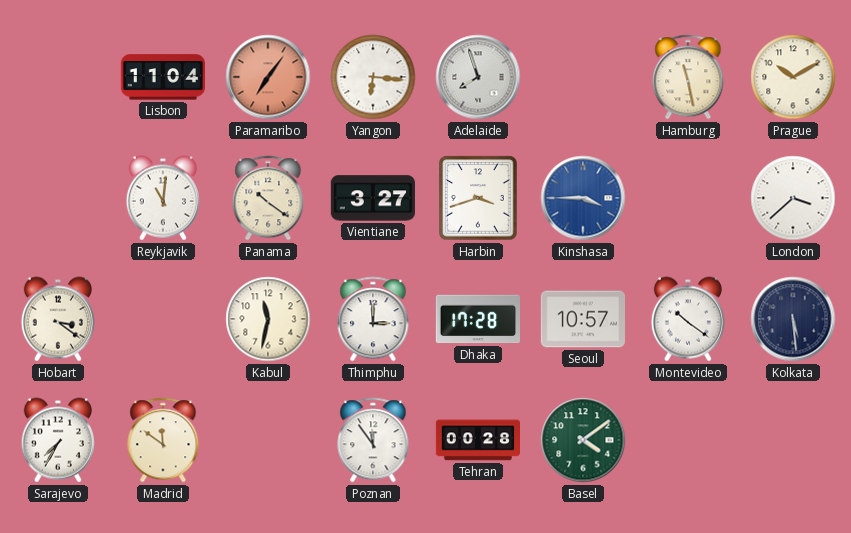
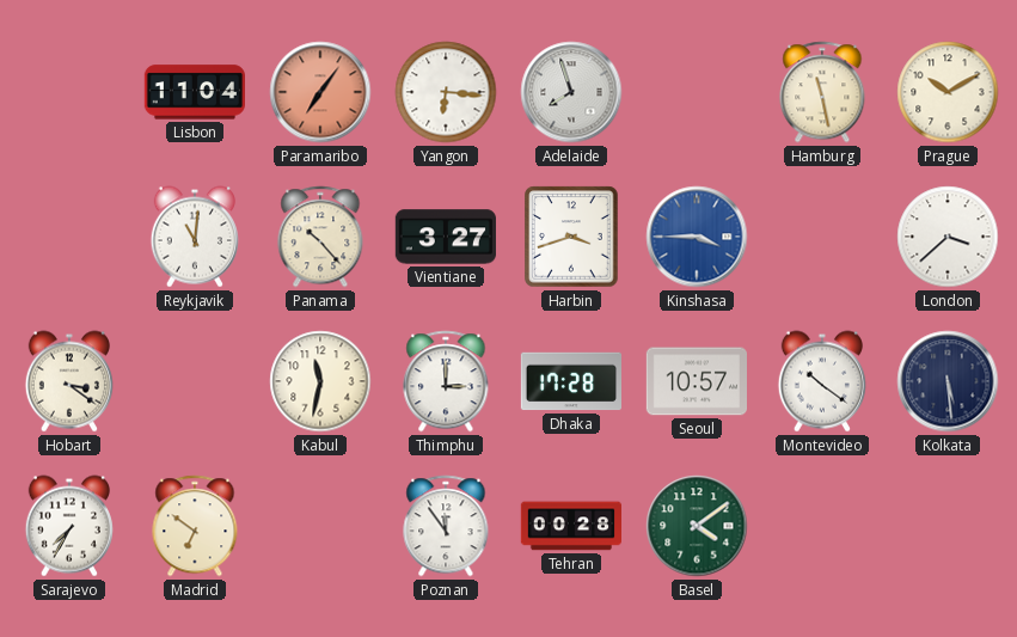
Panama: 10:21 -> 10:23
Madrid: 11:51 -> 6:51
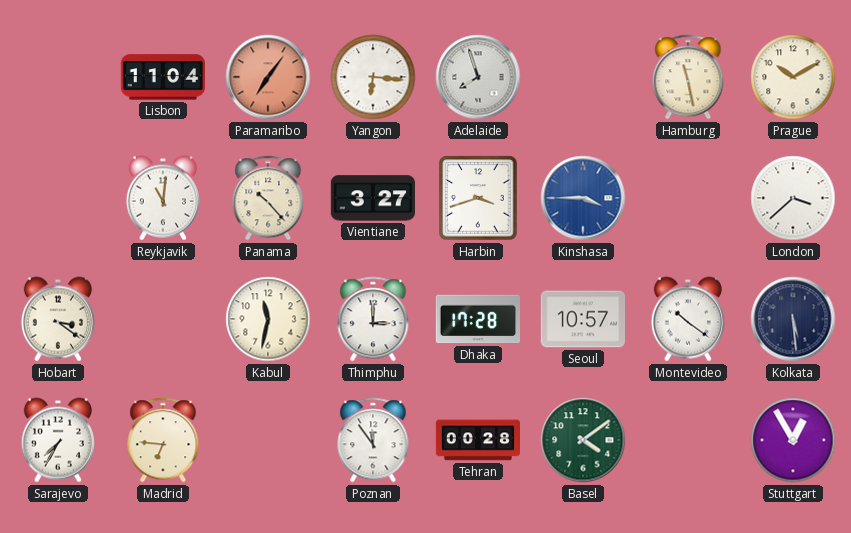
Madrid: 6:51 -> 6:46
Stuttgart: none -> 12:55
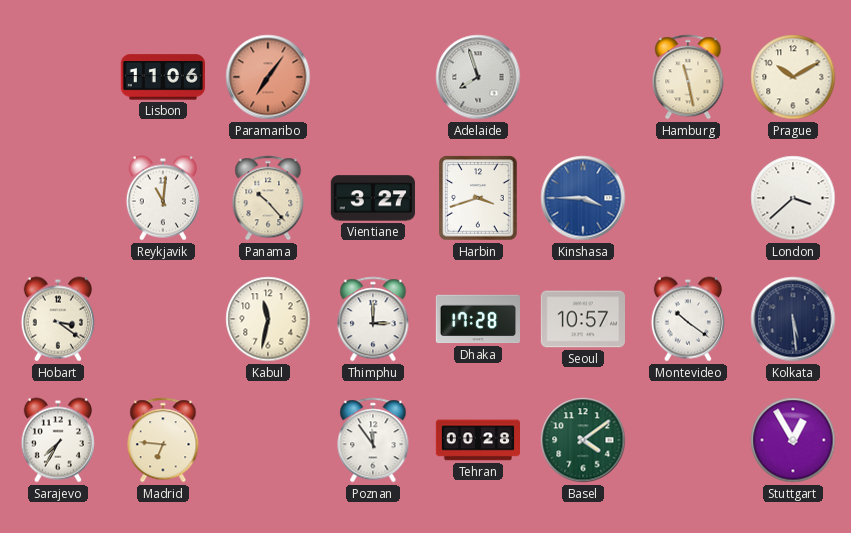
Lisbon: 11:04 -> 11:06
Yangon: 6:16 -> none
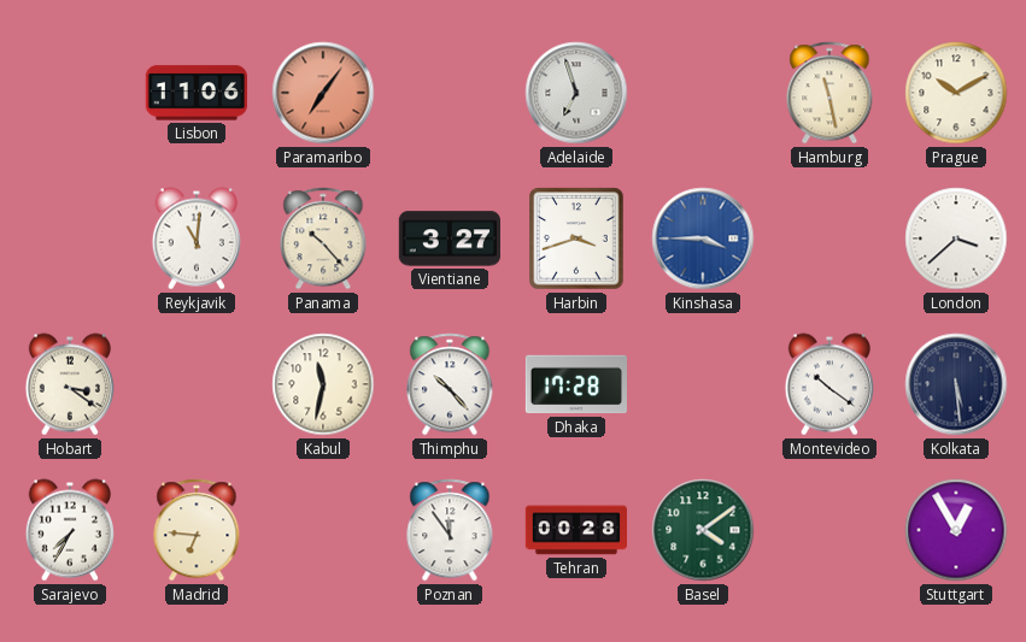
Adelaide: 7:57 -> 6:57
Thimphu: 3:00 -> 10:23
Seoul: 10:57 -> none
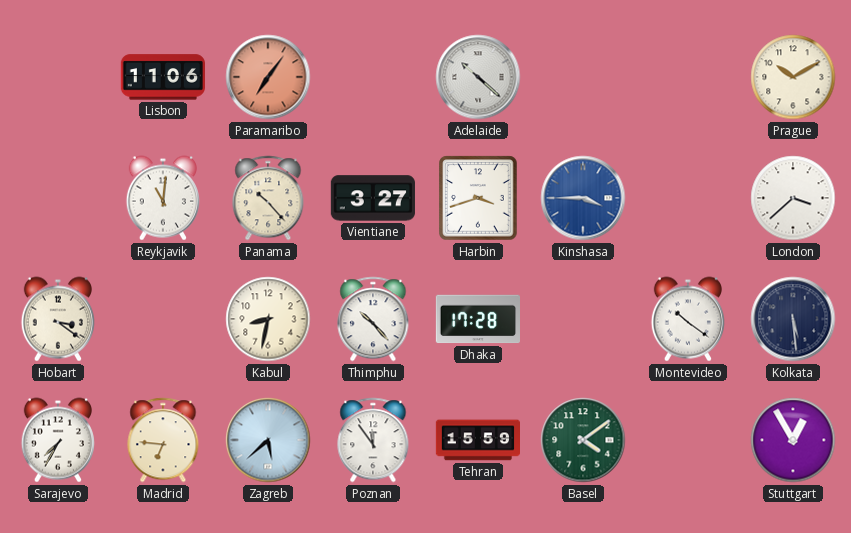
Adelaide: 6:57 -> 10:22
Hamburg: 11:28 -> none
Kabul: 11:32 -> 8:32
Zagreb: none -> 5:38
Tehran: 00:28 -> 15:59
